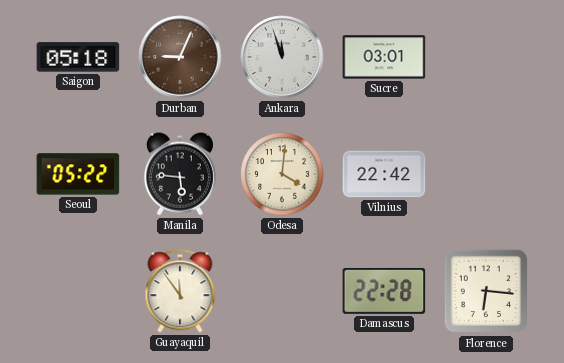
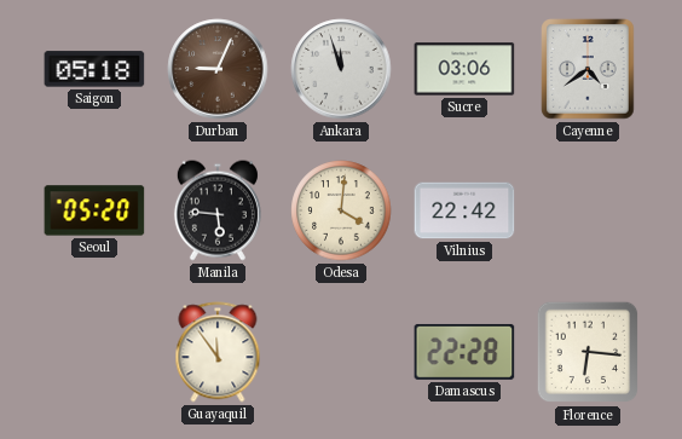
Sucre: 03:01 -> 03:06
Cayenne: none -> 4:39
Seoul: 05:22 -> 05:20
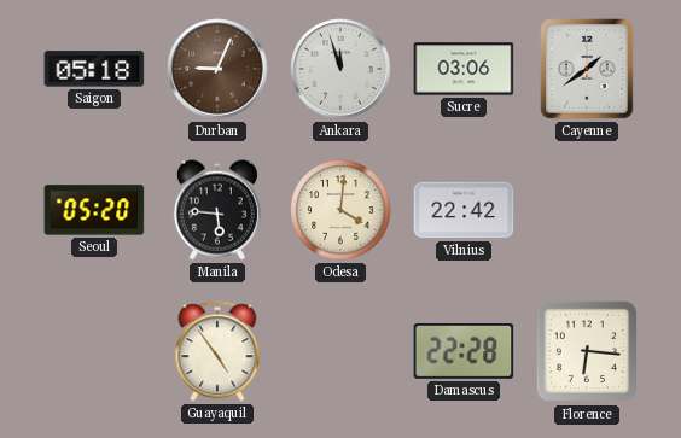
Cayenne: 4:39 -> 1:39
Guayaquil: 11:54 -> 4:54
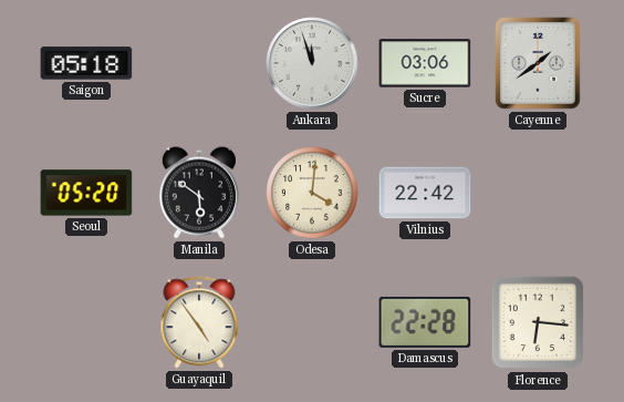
Durban: 9:04 -> none
Manila: 5:46 -> 5:51
